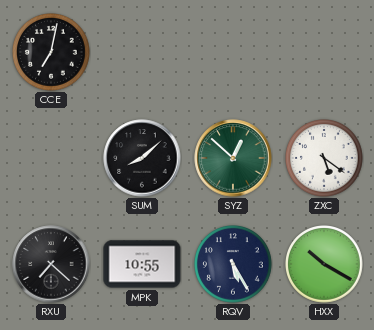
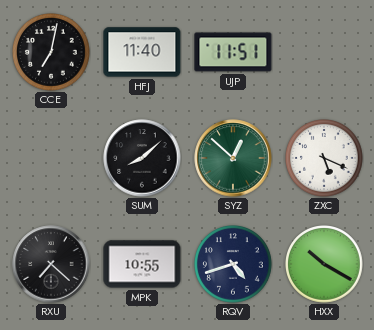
HFJ: none -> 11:40
UJP: none -> 11:51
ZXC: 5:21 -> 5:19
RQV: 5:25 -> 4:42
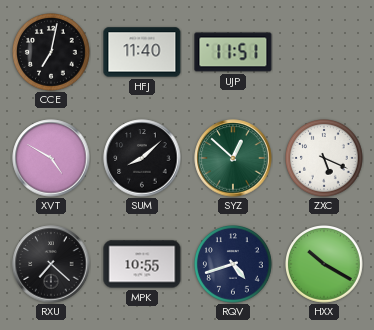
XVT: none -> 4:50
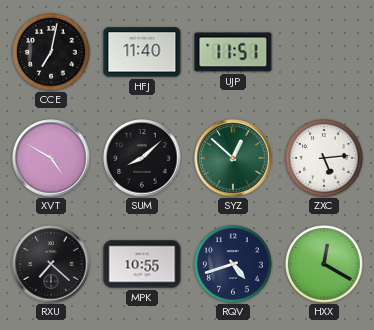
ZXC: 5:19 -> 5:14
HXX: 10:20 -> 12:20
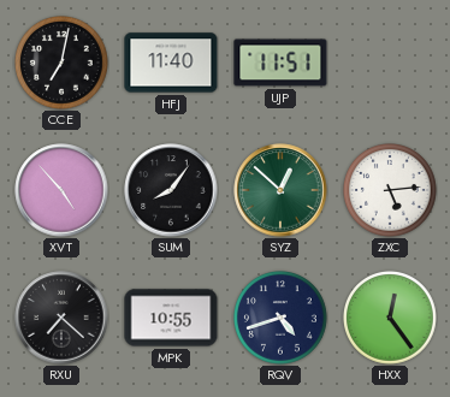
XVT: 4:50 -> 4:53
SUM: 8:08 -> 8:06
HXX: 12:20 -> 12:24
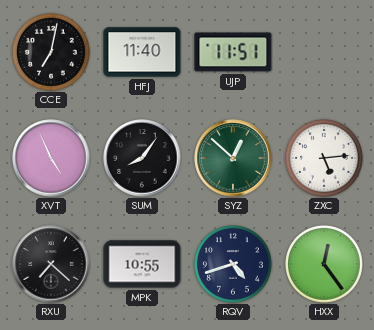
XVT: 4:53 -> 4:56
